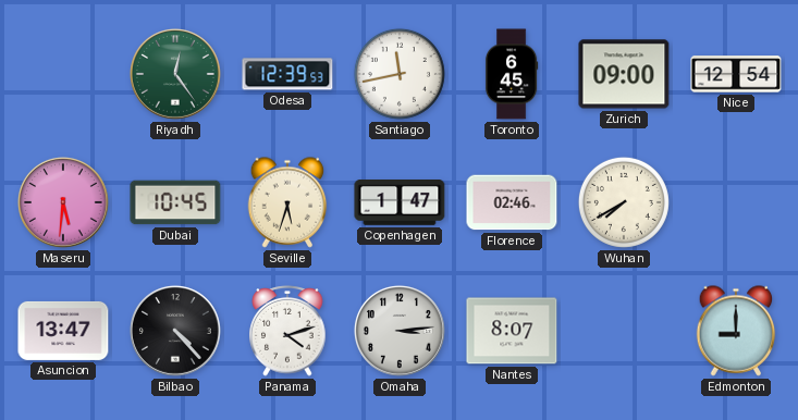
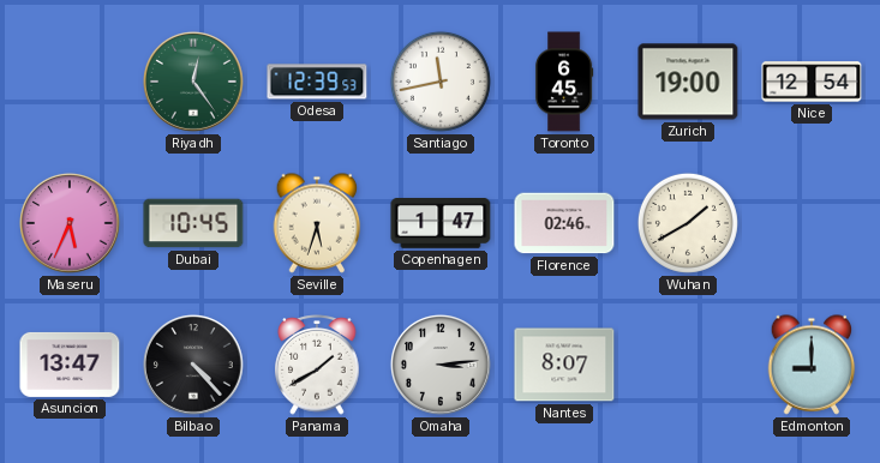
Zurich: 09:00 -> 19:00
Maseru: 5:31 -> 5:34
Wuhan: 7:40 -> 1:40
Panama: 4:12 -> 1:40
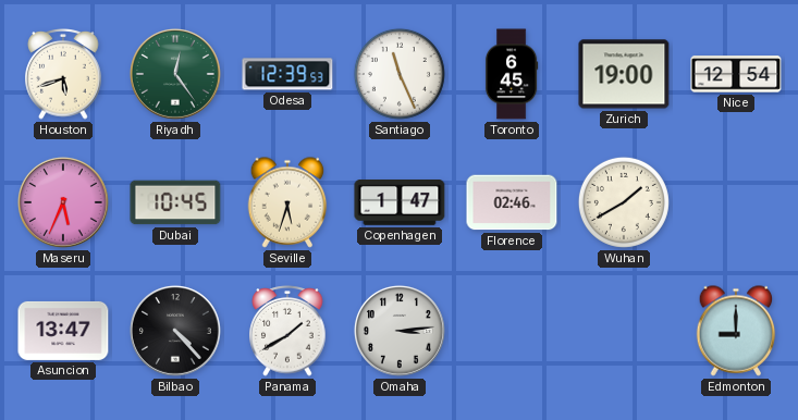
Houston: none -> 5:42
Santiago: 11:43 -> 11:26
Nantes: 8:07 -> none
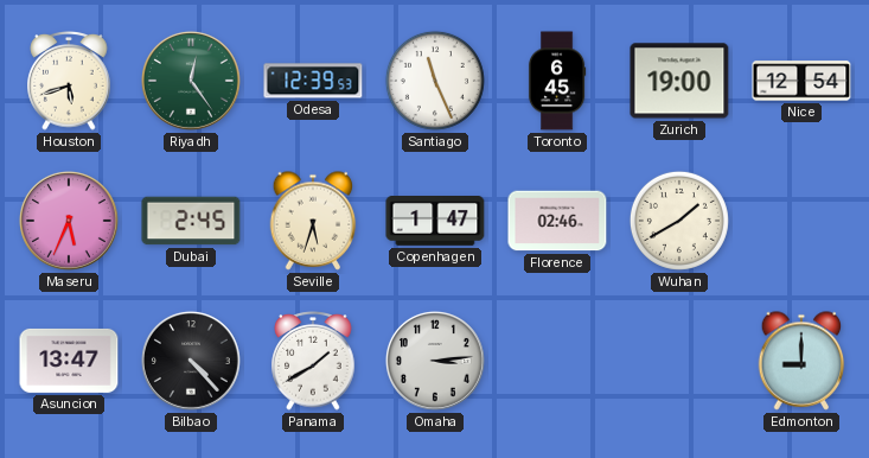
Dubai: 10:45 -> 2:45
